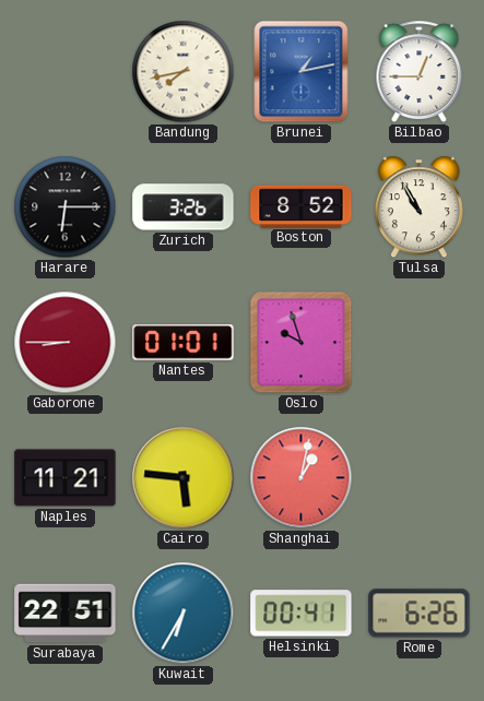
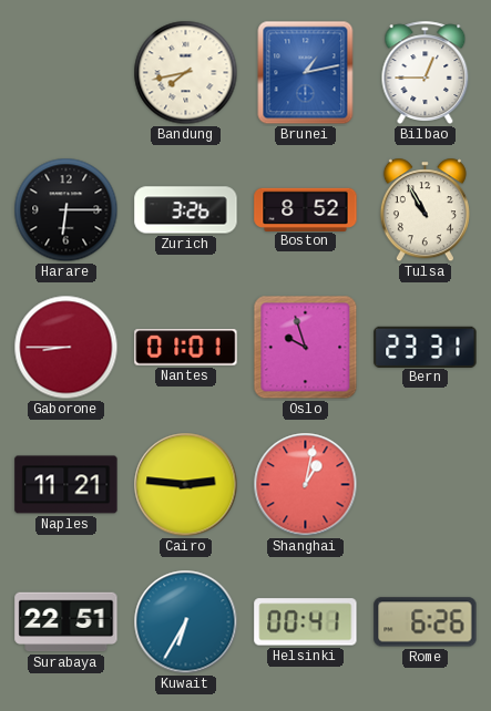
Bern: none -> 23:31
Cairo: 5:46 -> 2:46
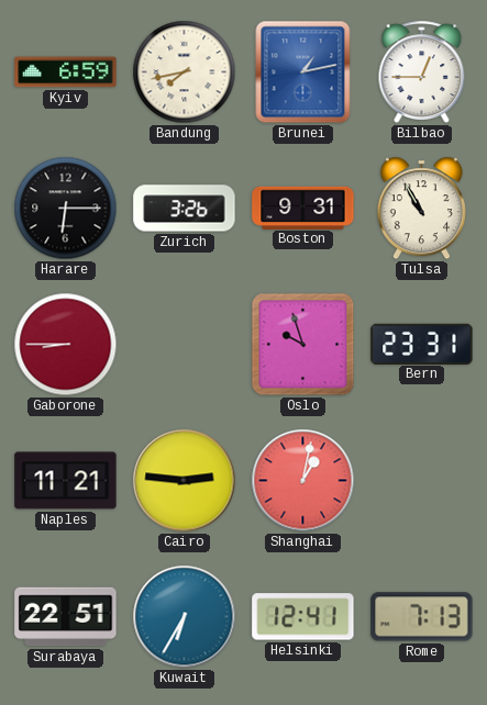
Kyiv: none -> 6:59
Boston: 8:52 -> 9:31
Nantes: 01:01 -> none
Helsinki: 00:41 -> 12:41
Rome: 6:26 -> 7:13
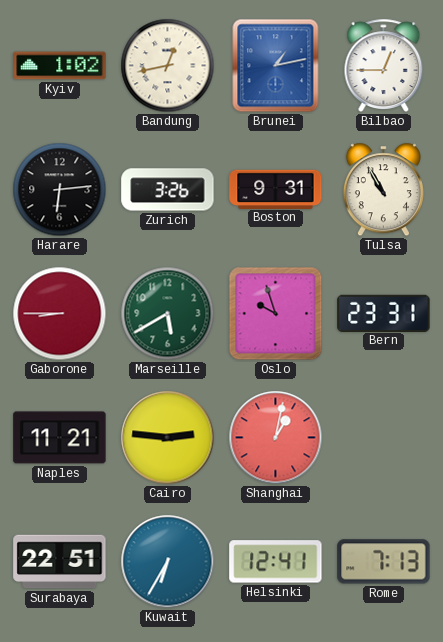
Kyiv: 6:59 -> 1:02
Bandung: 7:43 -> 12:43
Harare: 6:15 -> 6:14
Marseille: none -> 5:40
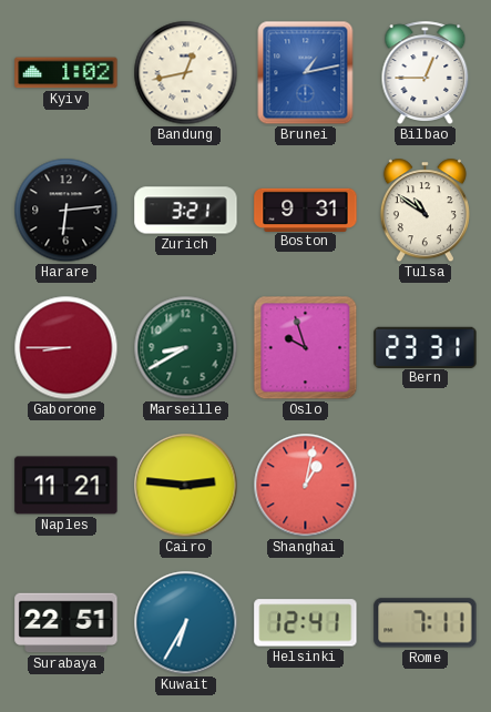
Zurich: 3:26 -> 3:21
Tulsa: 10:55 -> 10:51
Marseille: 5:40 -> 8:40
Rome: 7:13 -> 7:11
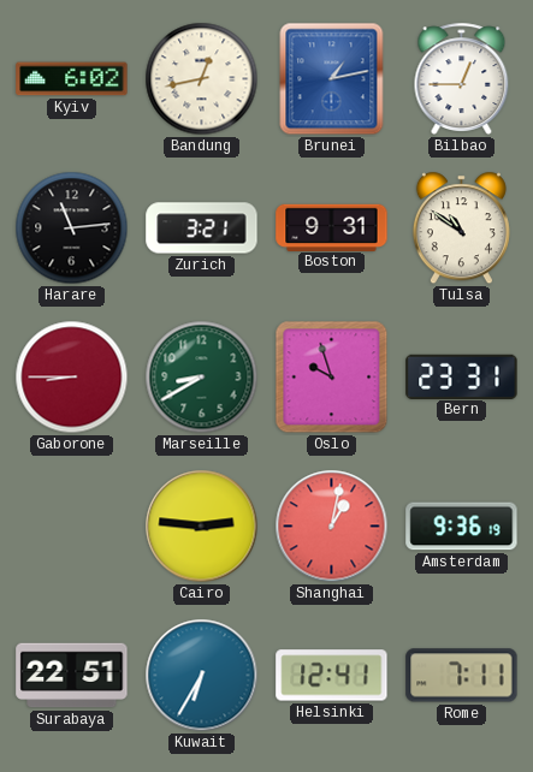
Kyiv: 1:02 -> 6:02
Harare: 6:14 -> 11:14
Naples: 11:21 -> none
Amsterdam: none -> 9:36
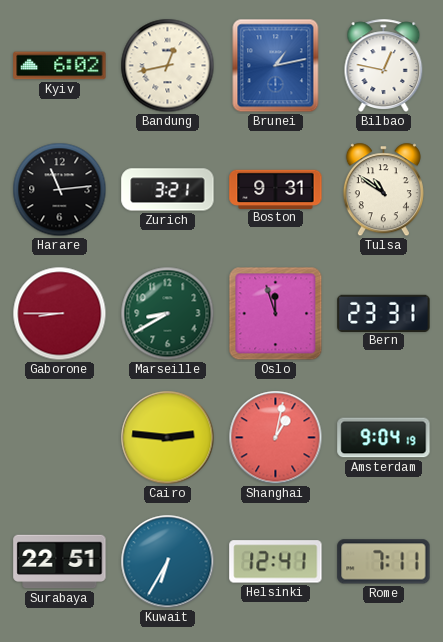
Bilbao: 12:45 -> 12:47
Oslo: 9:57 -> 11:57
Amsterdam: 9:36 -> 9:04
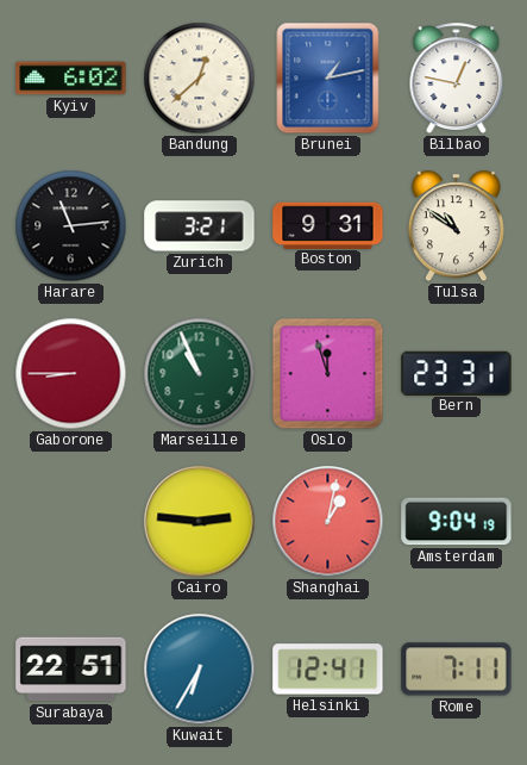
Bandung: 12:43 -> 12:38
Marseille: 8:40 -> 10:56
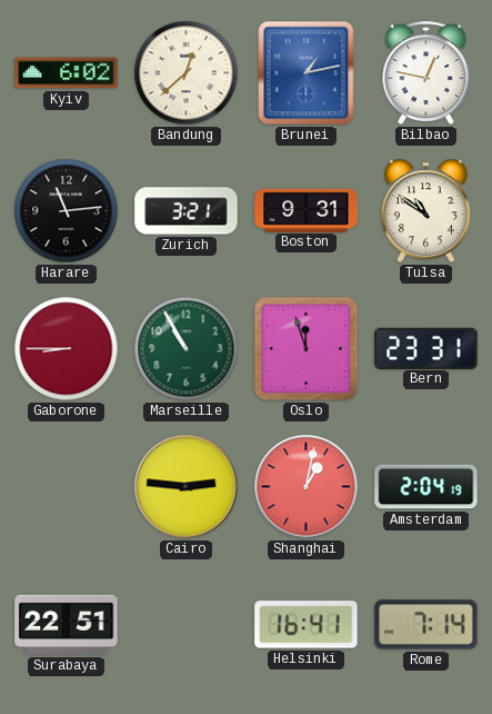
Marseille: 10:56 -> 10:55
Amsterdam: 9:04 -> 2:04
Kuwait: 6:35 -> none
Helsinki: 12:41 -> 16:41
Rome: 7:11 -> 7:14
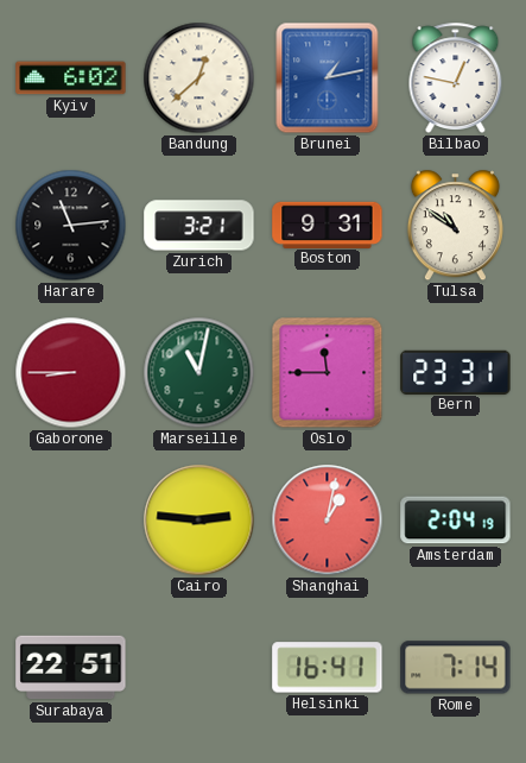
Marseille: 10:55 -> 11:02
Oslo: 11:57 -> 11:45
